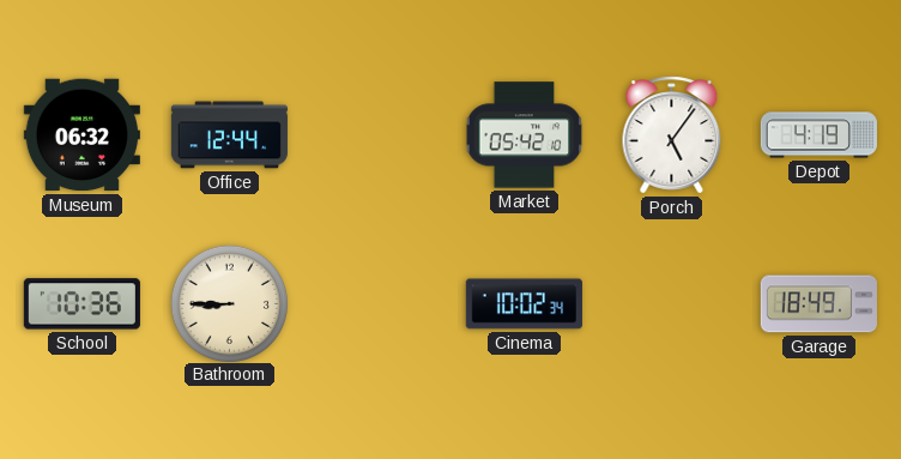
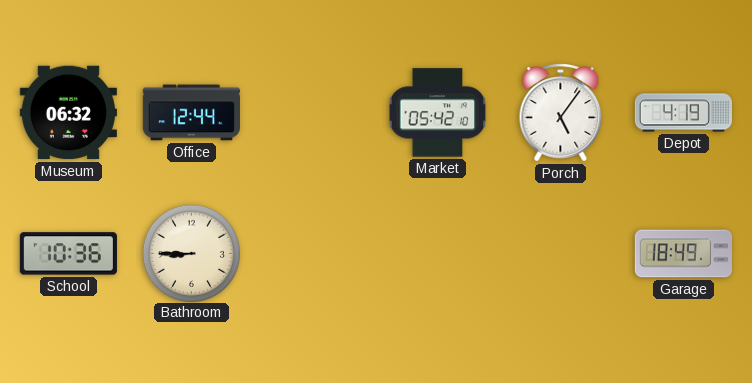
Cinema: 10:02 -> none
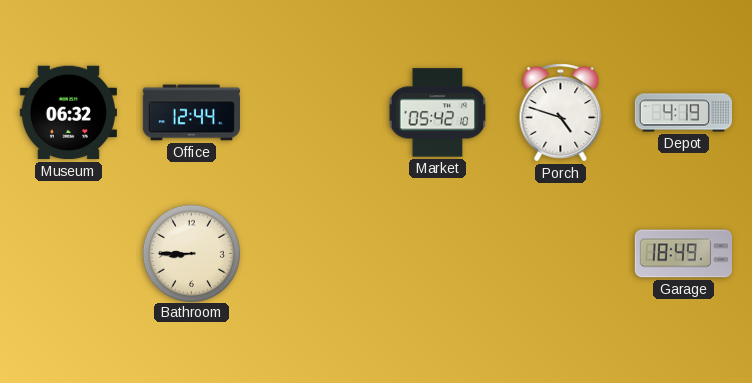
Porch: 5:06 -> 4:48
School: 10:36 -> none
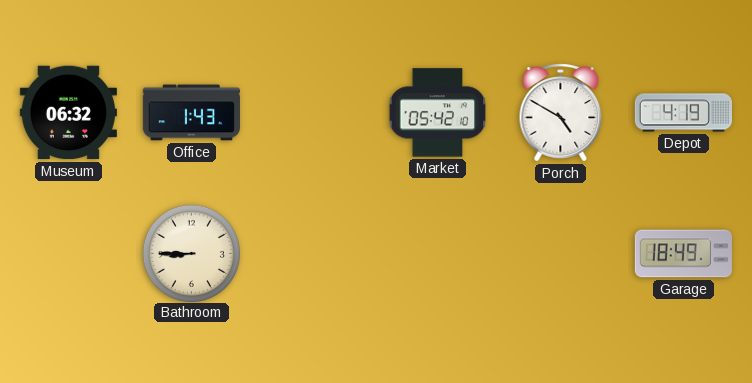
Office: 12:44 -> 1:43
Porch: 4:48 -> 4:50
